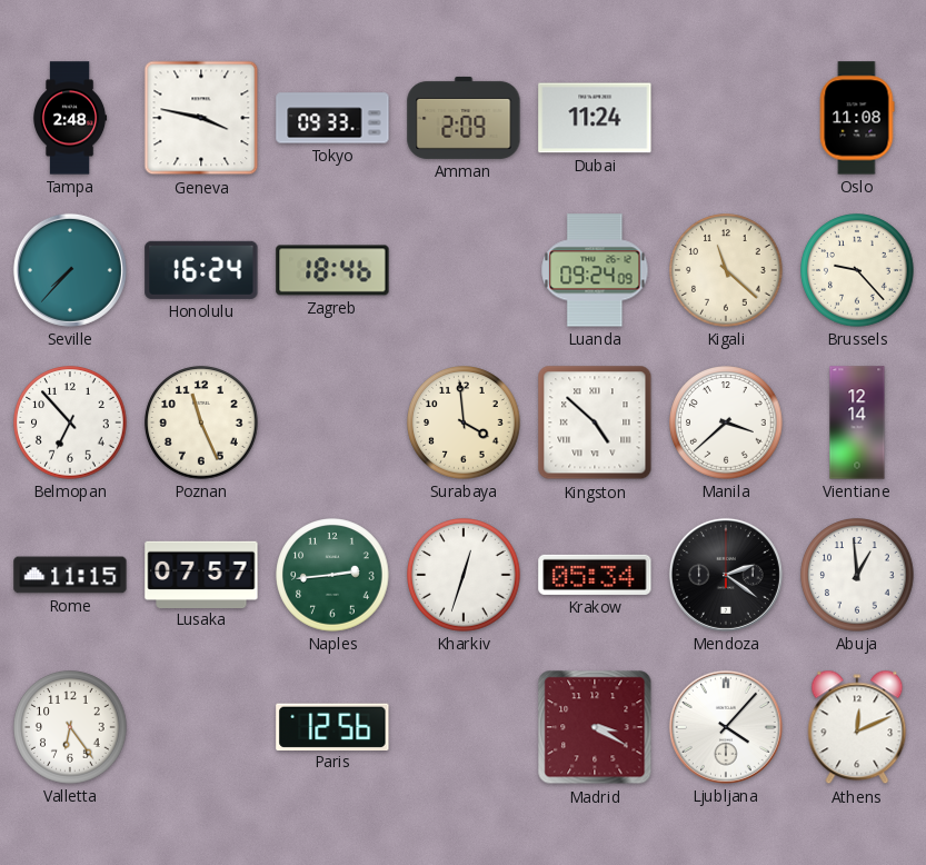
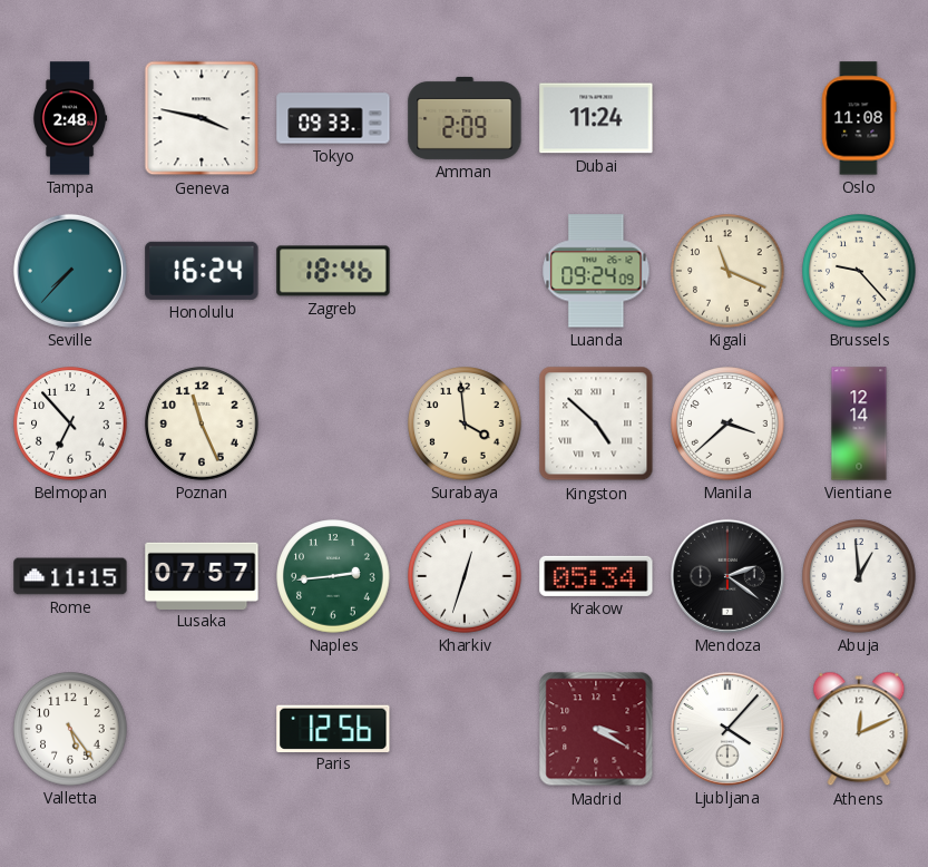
Kigali: 11:22 -> 11:19
Valletta: 6:24 -> 5:24
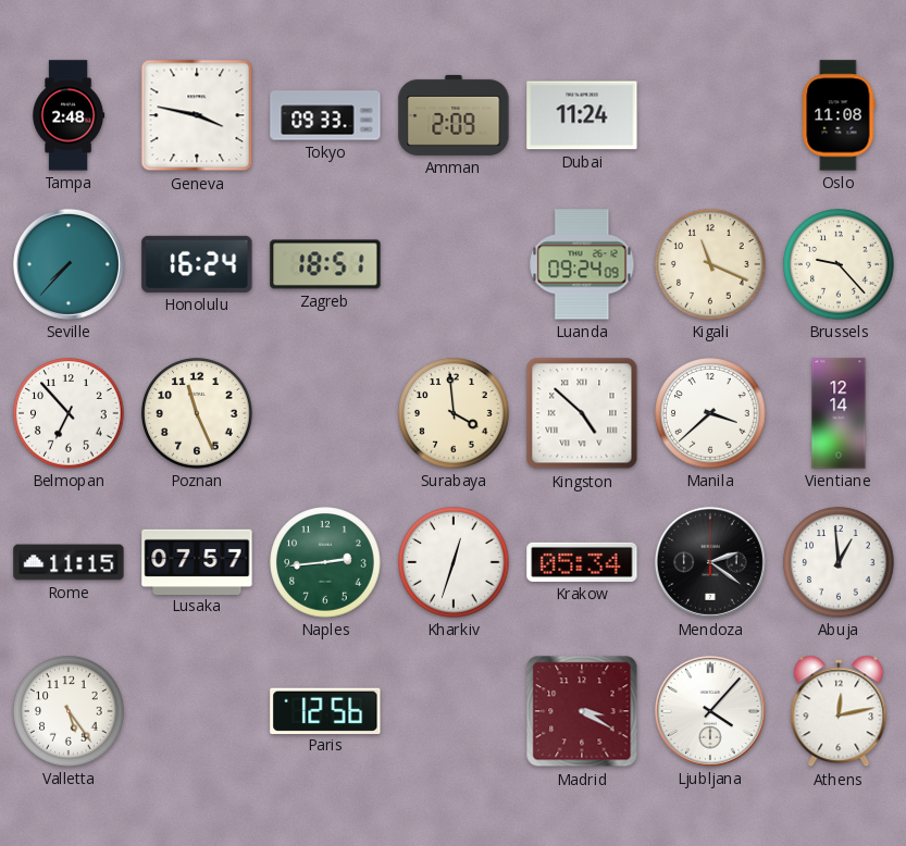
Zagreb: 18:46 -> 18:51
Athens: 12:11 -> 12:13
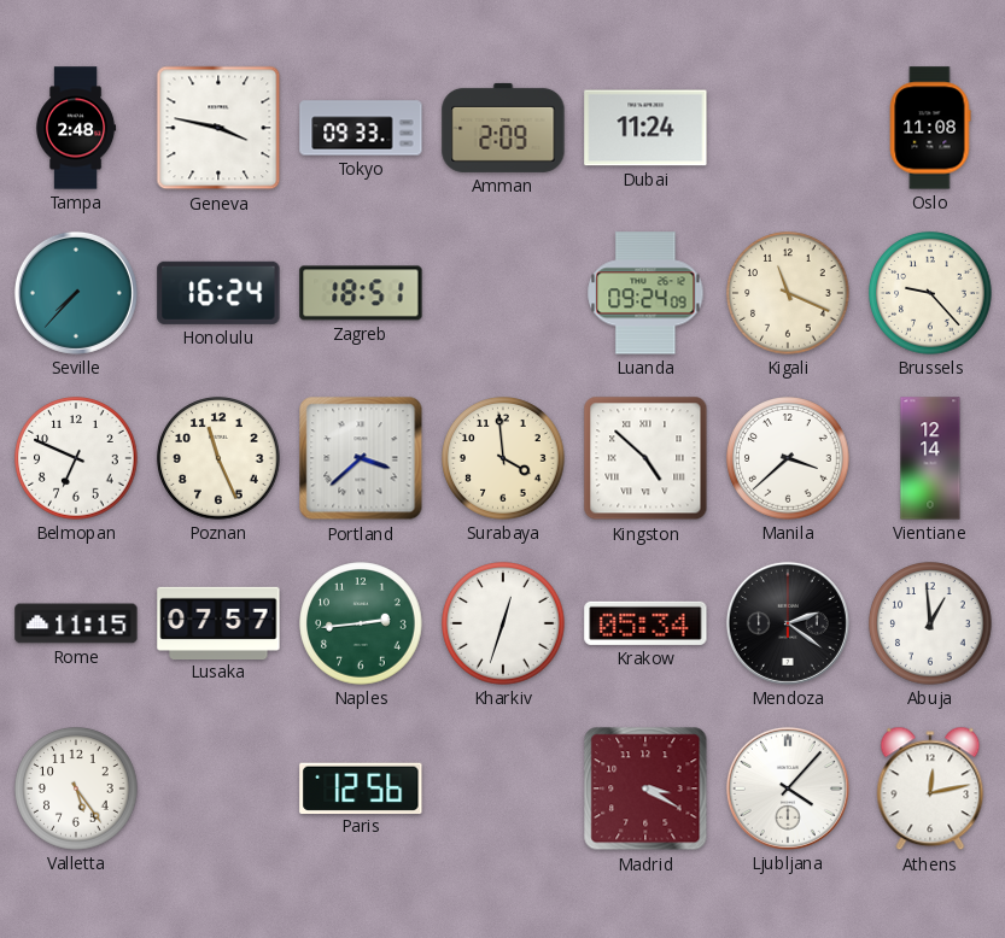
Belmopan: 6:53 -> 6:49
Portland: none -> 3:38
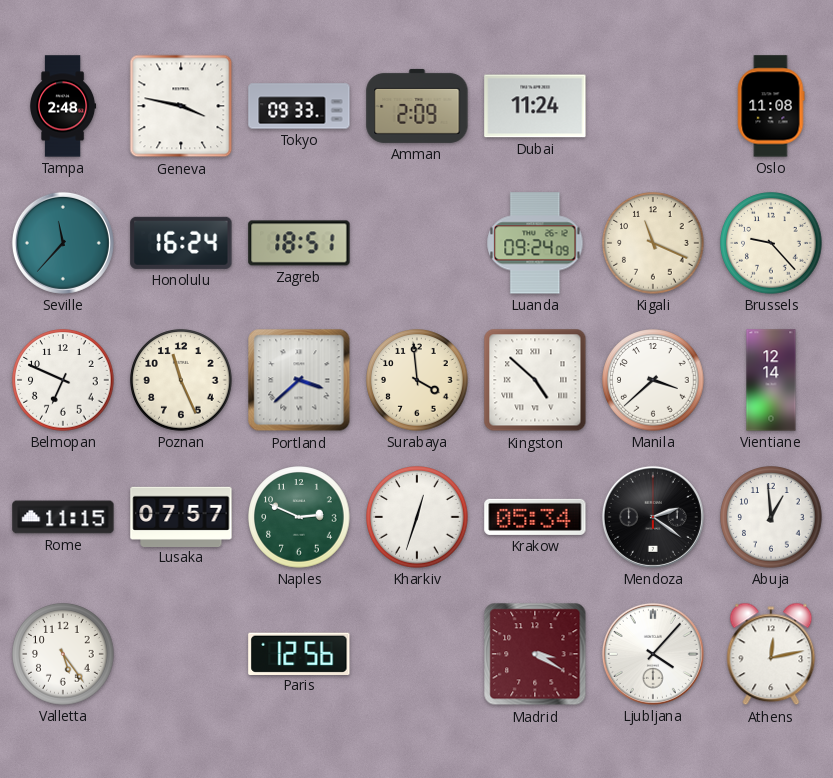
Seville: 7:37 -> 11:37
Naples: 2:44 -> 2:49
